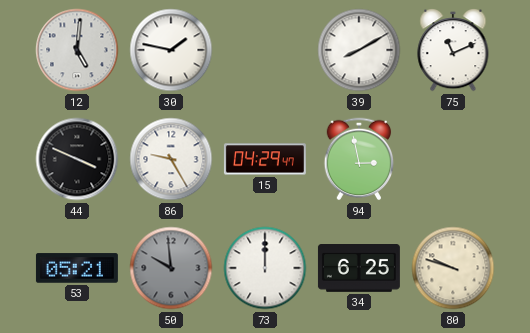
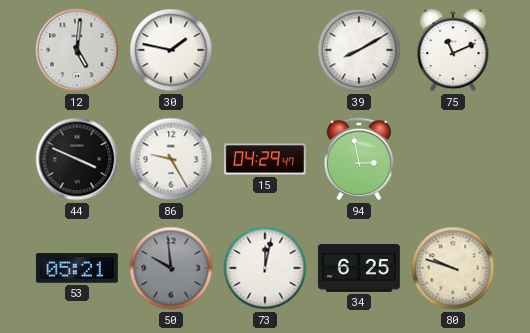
73: 12:00 -> 12:02
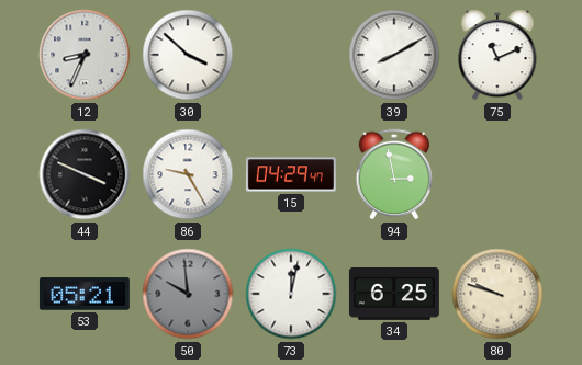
12: 5:01 -> 8:34
30: 1:47 -> 3:52
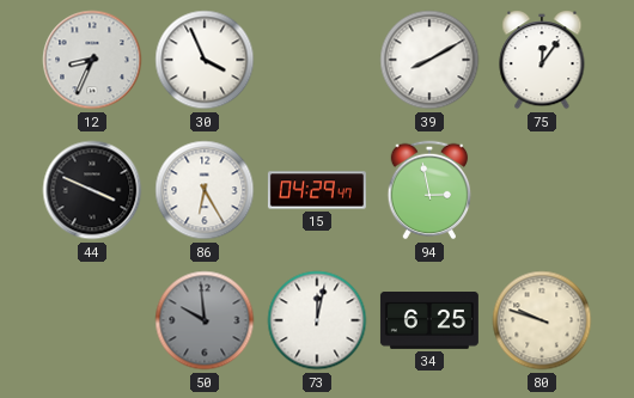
30: 3:52 -> 3:56
75: 11:11 -> 12:06
86: 9:25 -> 6:25
53: 05:21 -> none
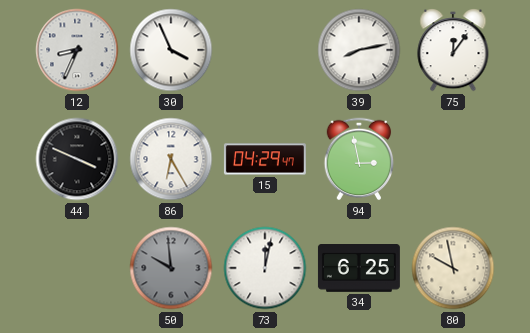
39: 8:10 -> 8:13
80: 9:48 -> 9:58
